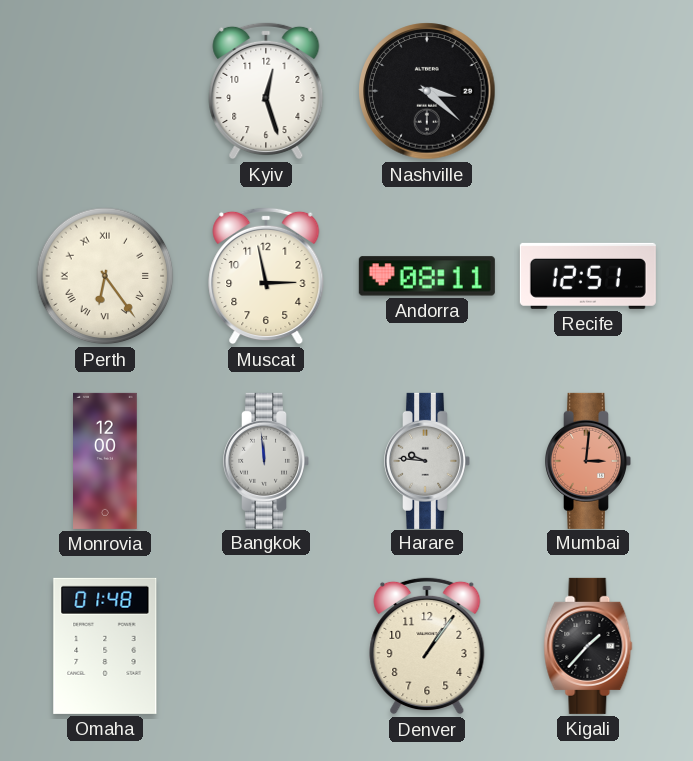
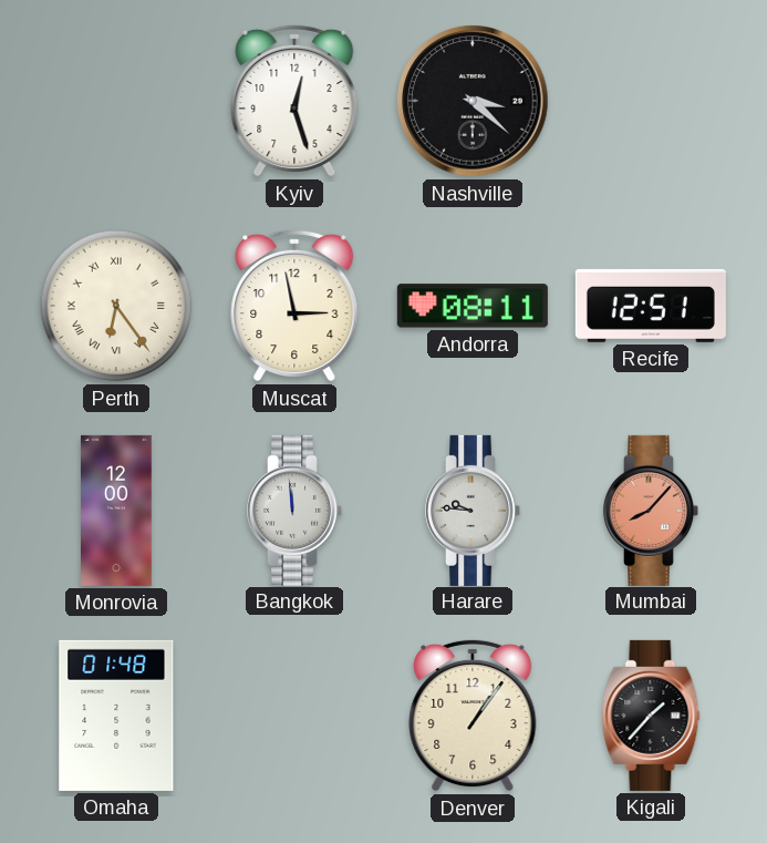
Mumbai: 3:01 -> 8:07
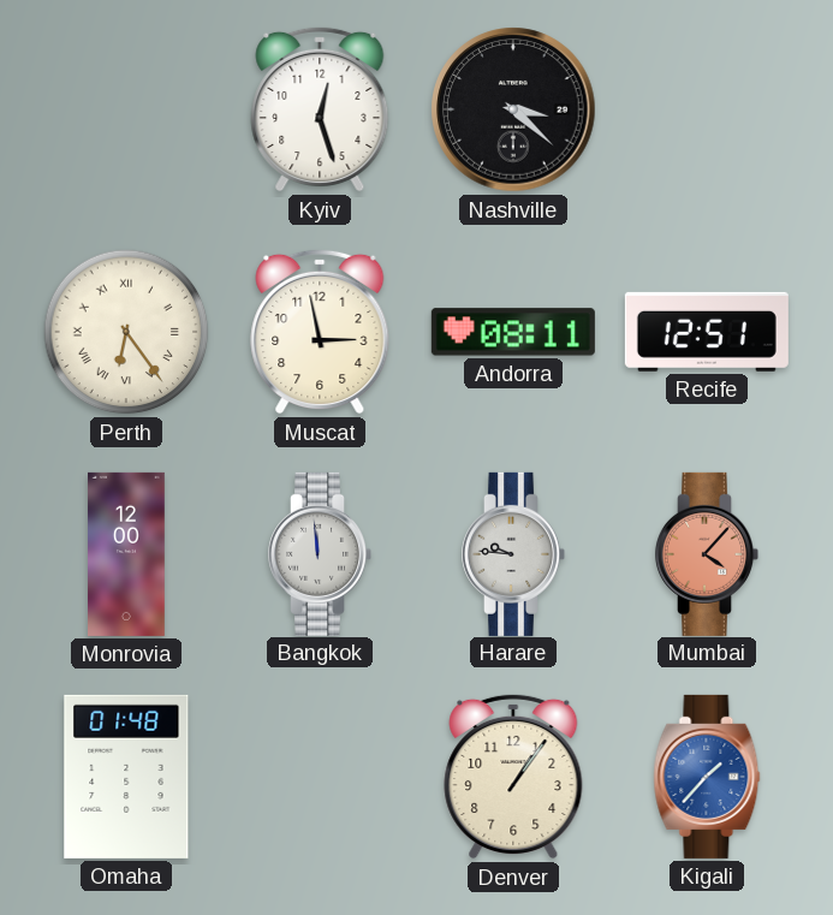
Mumbai: 8:07 -> 4:07
Kigali dial: black -> blue
